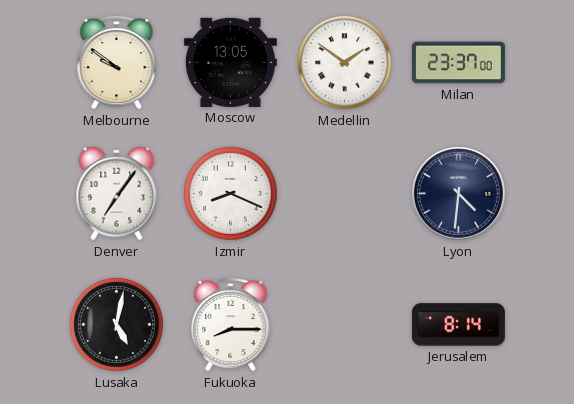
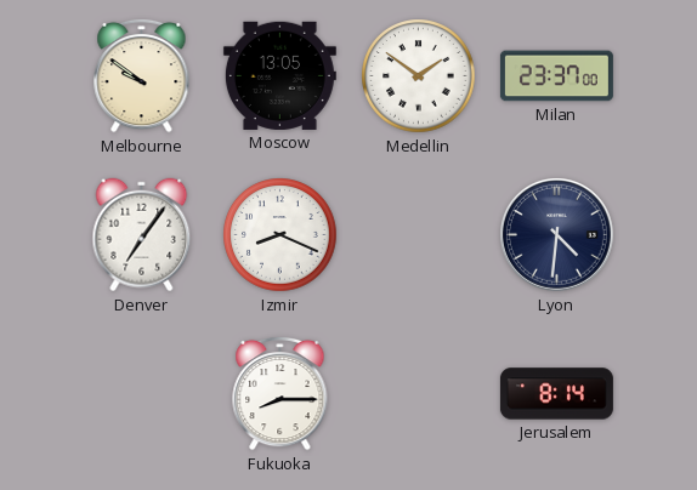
Lusaka: 5:02 -> none
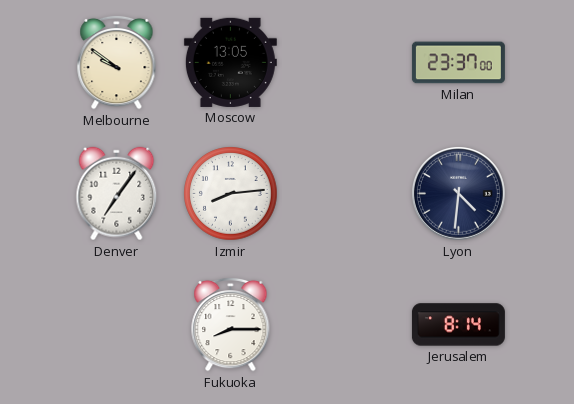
Medellin: 1:51 -> none
Izmir: 8:19 -> 8:14
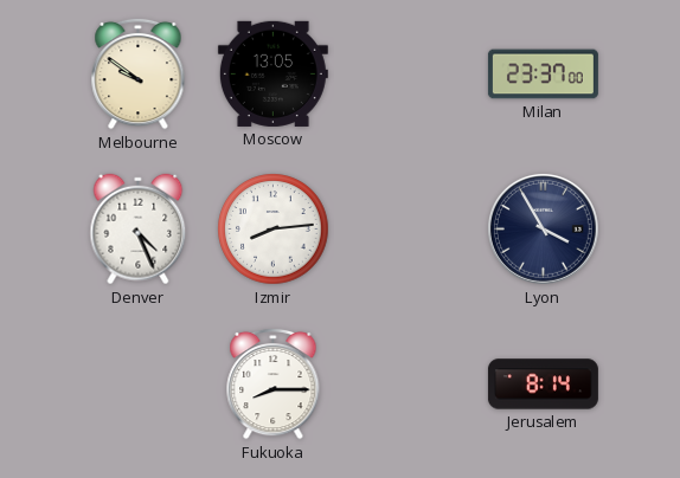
Denver: 7:06 -> 4:26
Lyon: 4:31 -> 3:55
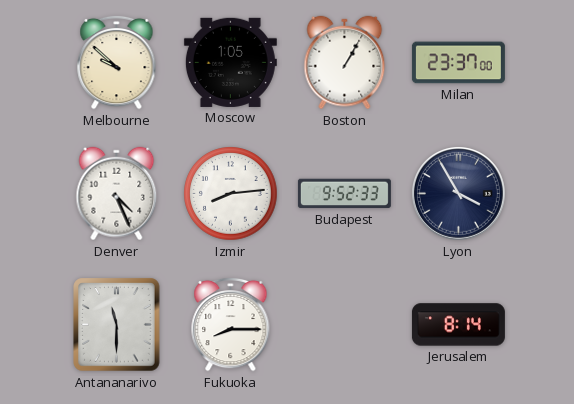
Melbourne: 9:51 -> 9:52
Moscow: 13:05 -> 1:05
Boston: none -> 1:05
Budapest: none -> 9:52
Antananarivo: none -> 11:30
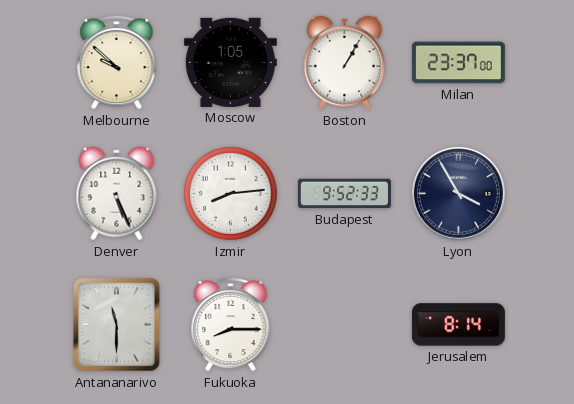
Denver: 4:26 -> 5:26
